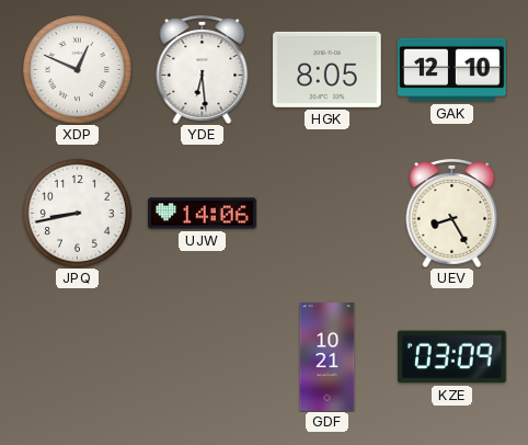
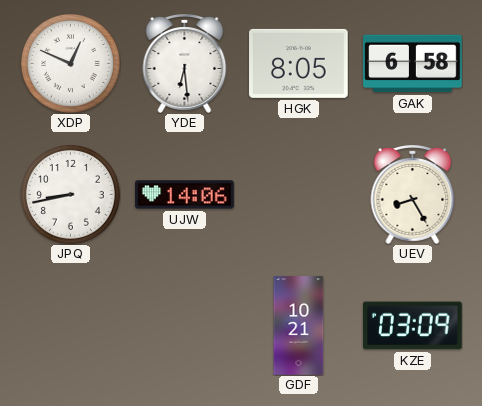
GAK: 12:10 -> 6:58
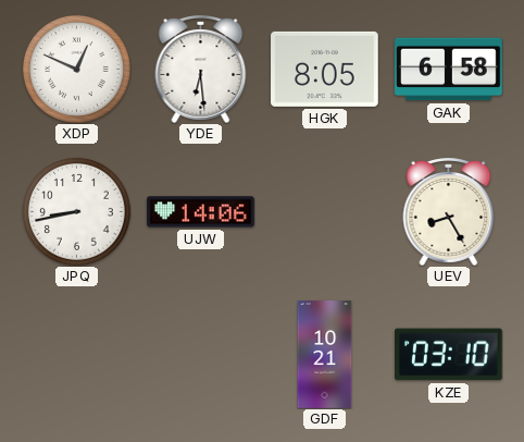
KZE: 03:09 -> 03:10
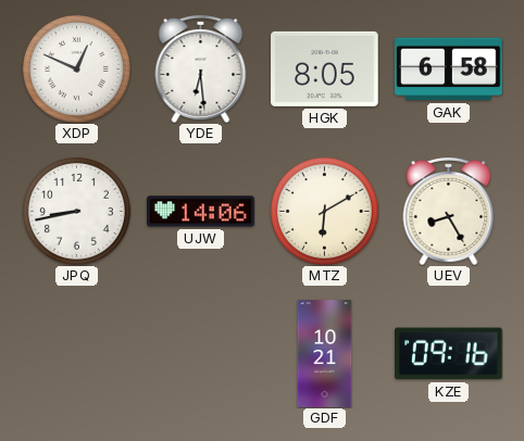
MTZ: none -> 6:10
KZE: 03:10 -> 09:16
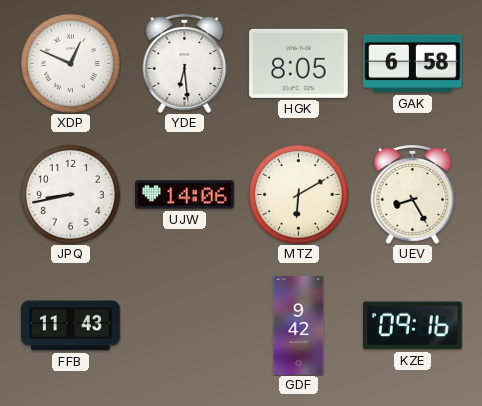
FFB: none -> 11:43
GDF: 10:21 -> 9:42
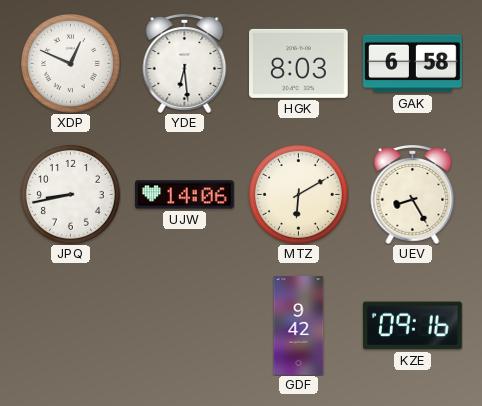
HGK: 8:05 -> 8:03
FFB: 11:43 -> none
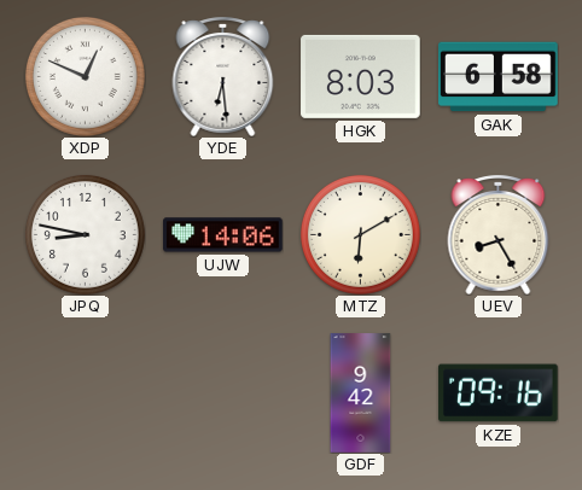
JPQ: 8:43 -> 8:47
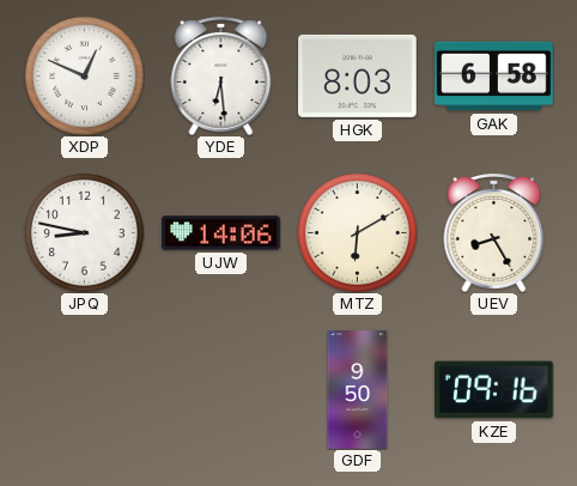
GDF: 9:42 -> 9:50
